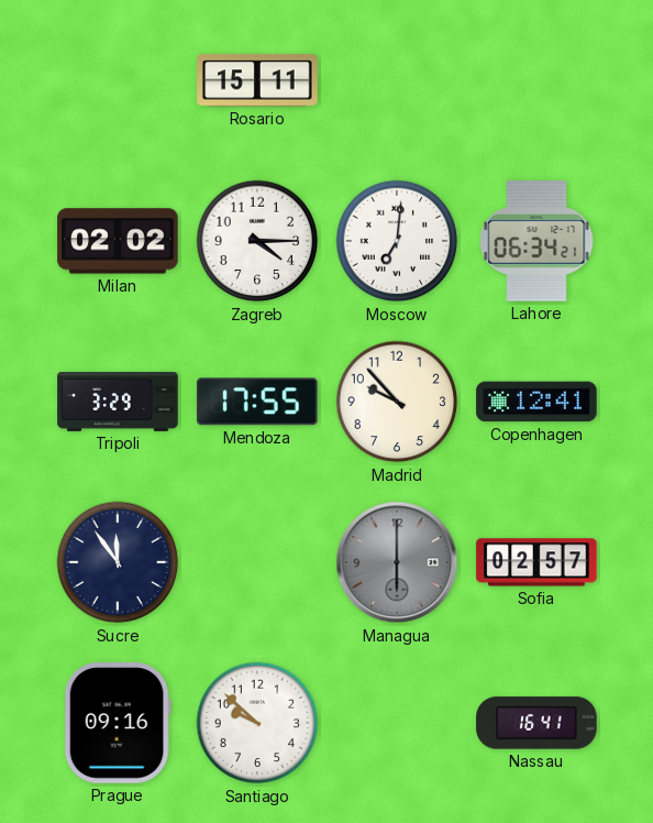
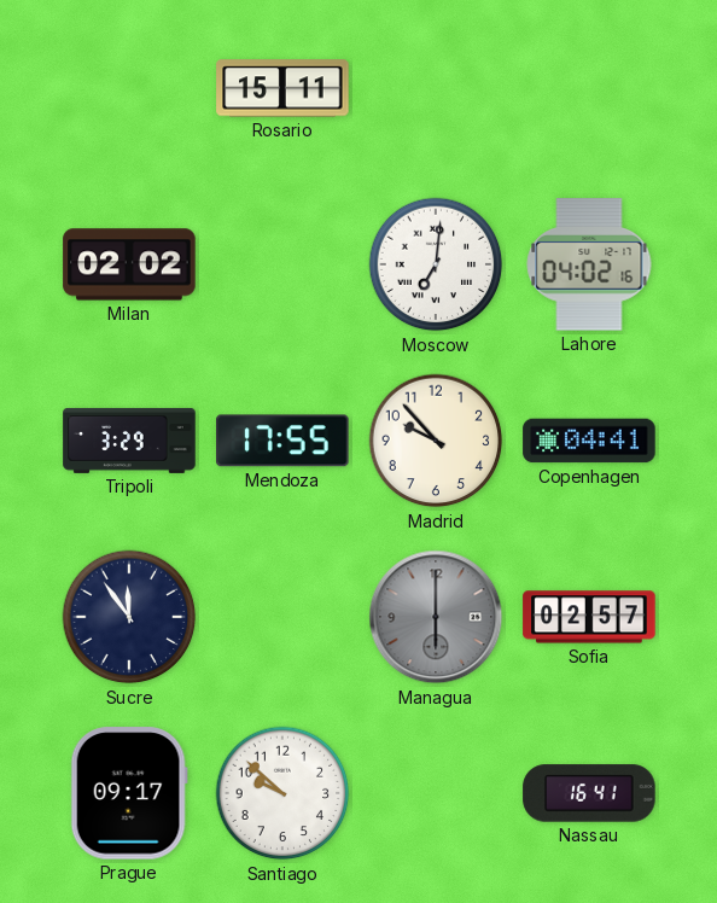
Zagreb: 4:15 -> none
Lahore: 06:34 -> 04:02
Copenhagen: 12:41 -> 04:41
Prague: 09:16 -> 09:17
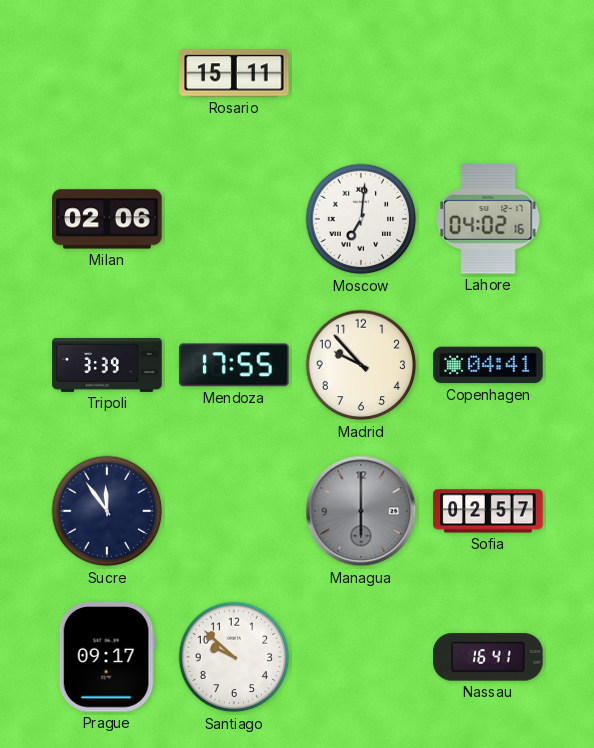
Milan: 02:02 -> 02:06
Tripoli: 3:29 -> 3:39
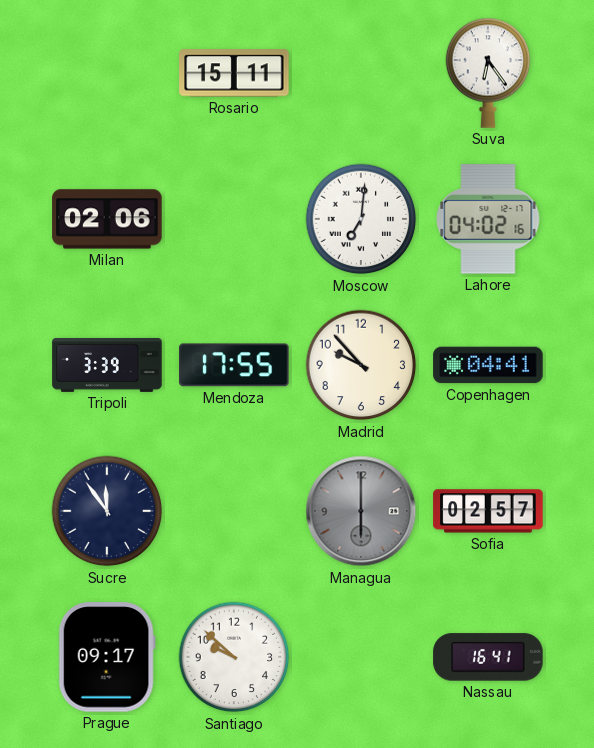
Suva: none -> 6:24
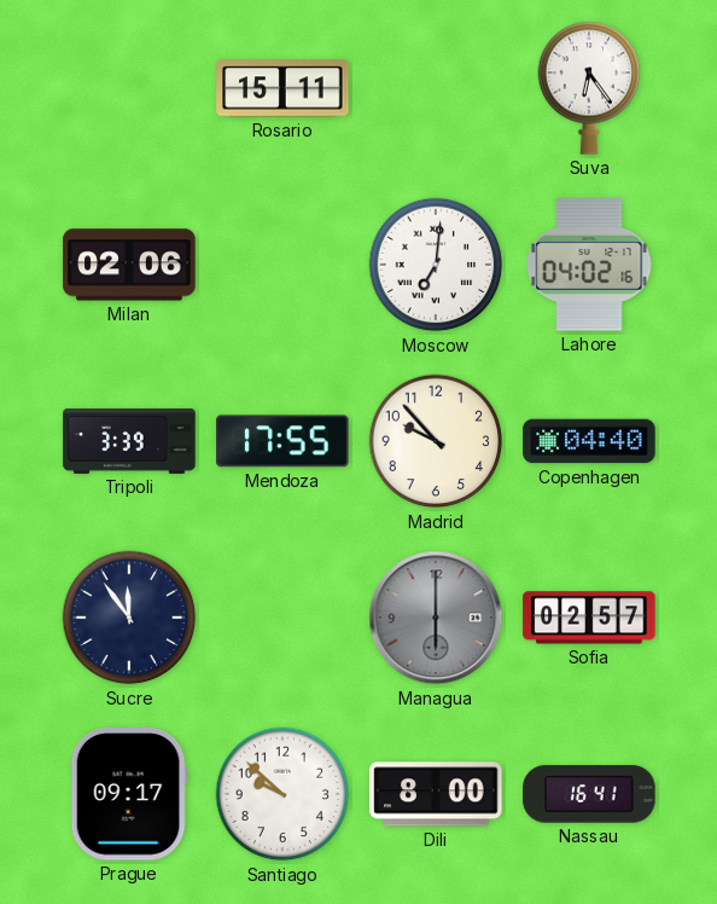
Copenhagen: 04:41 -> 04:40
Dili: none -> 8:00
